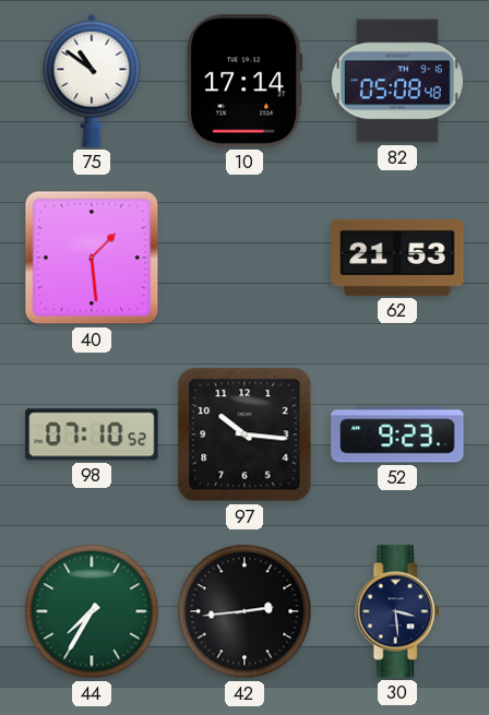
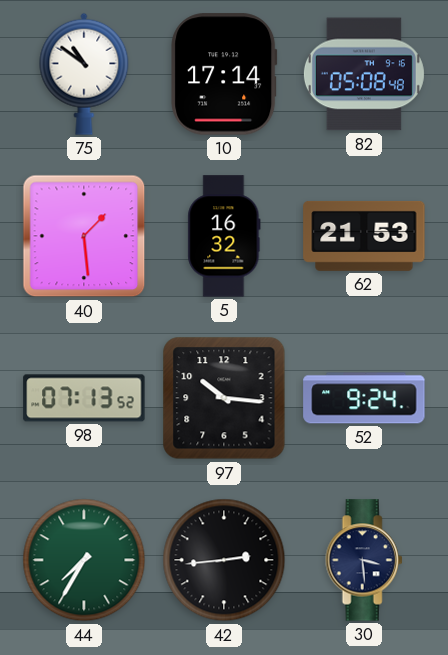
5: none -> 16:32
98: 07:10 -> 07:13
52: 9:23 -> 9:24
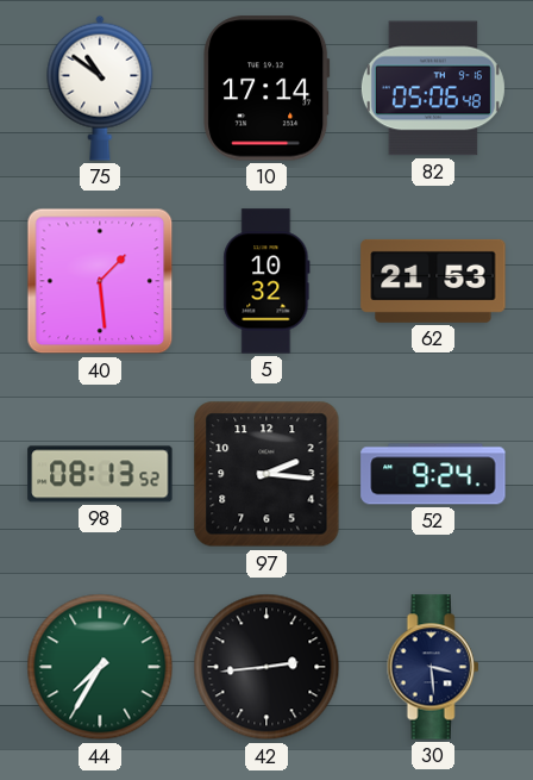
82: 05:08 -> 05:06
5: 16:32 -> 10:32
98: 07:13 -> 08:13
97: 10:16 -> 2:16
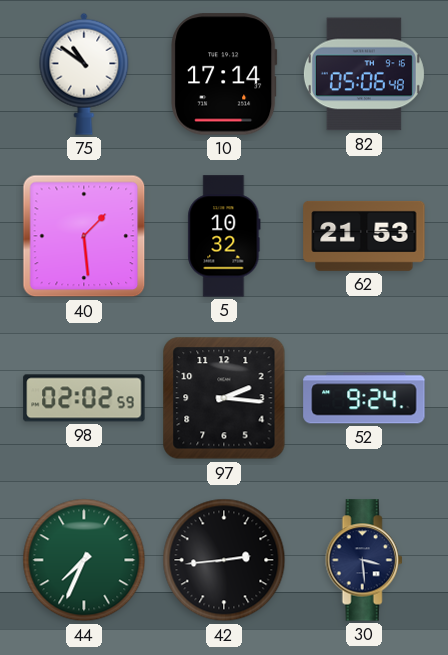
98: 08:13 -> 02:02
44: 7:35 -> 7:34
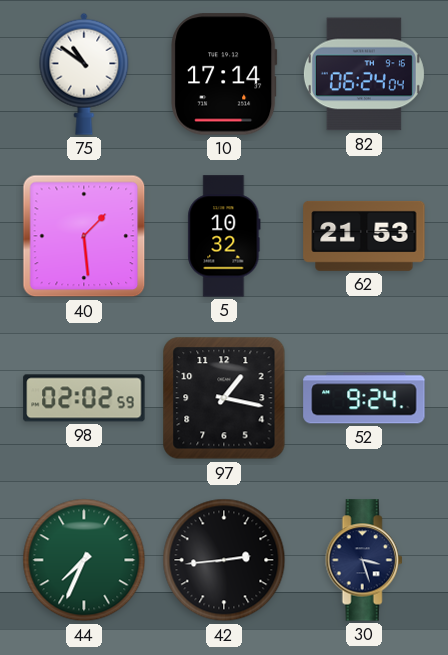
82: 05:06 -> 06:24
97: 2:16 -> 1:17
30: 3:29 -> 3:27
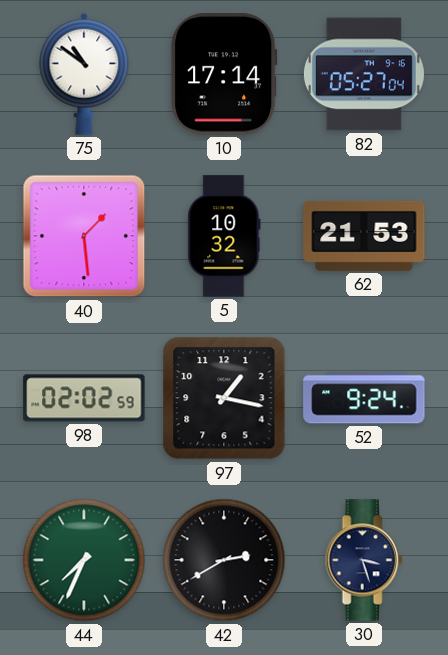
82: 06:24 -> 05:27
42: 2:44 -> 2:40
